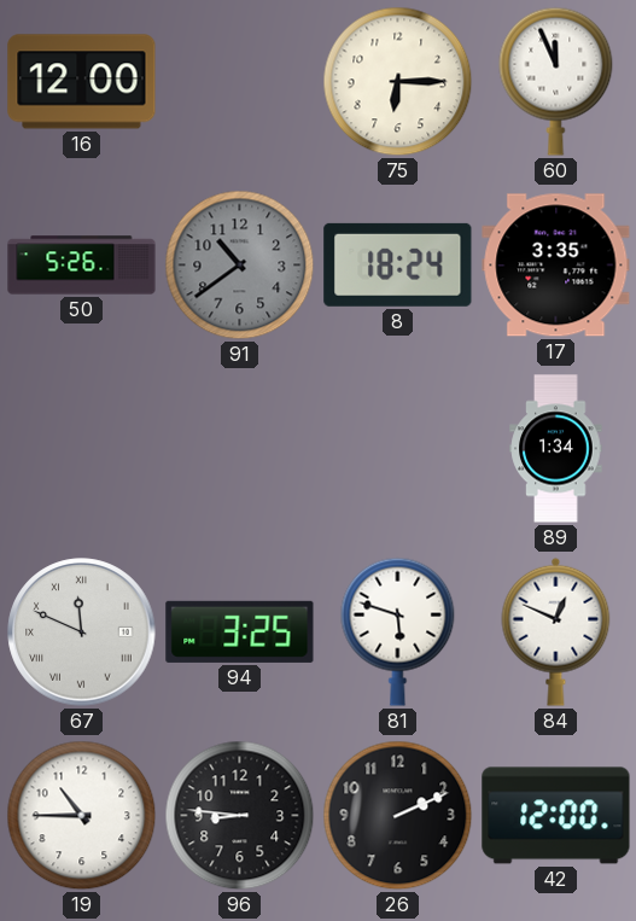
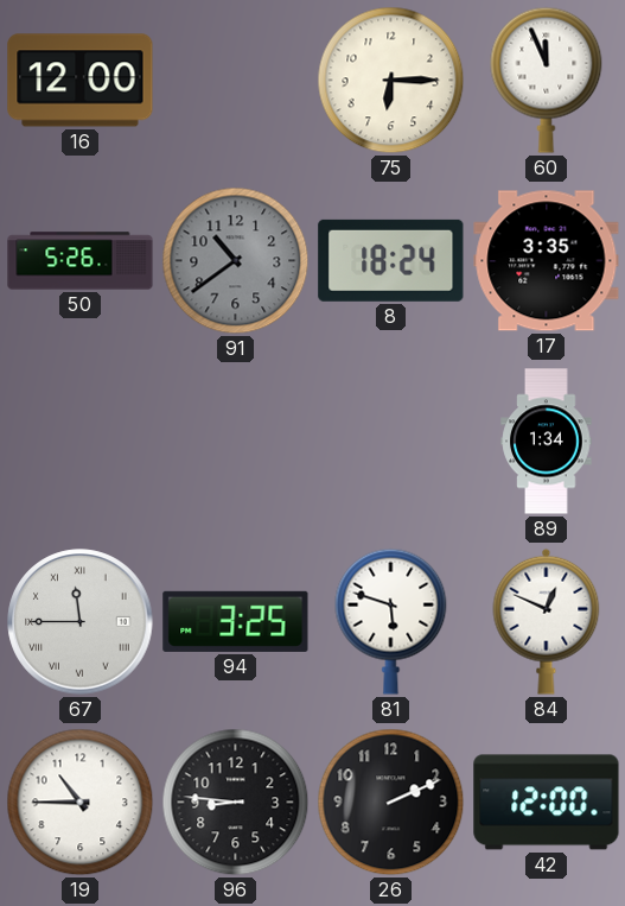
67: 11:49 -> 11:45
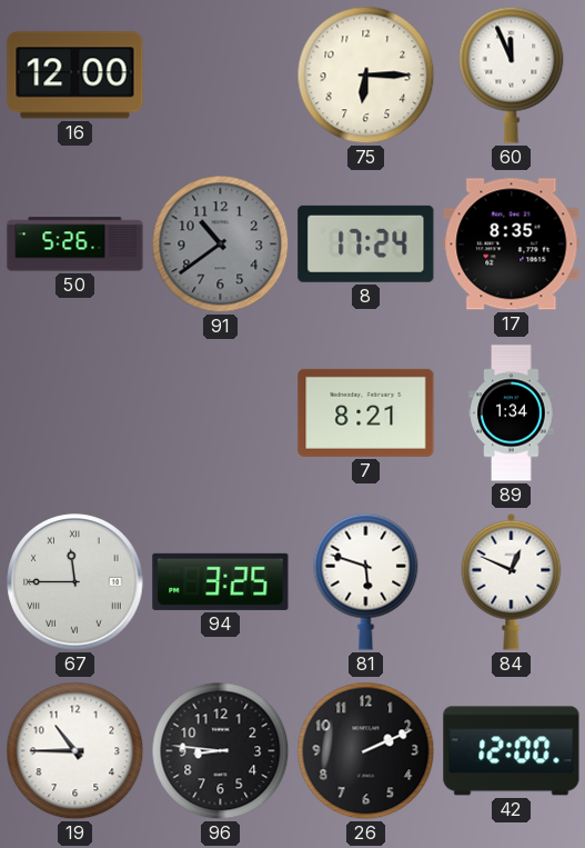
8: 18:24 -> 17:24
17: 3:35 -> 8:35
7: none -> 8:21
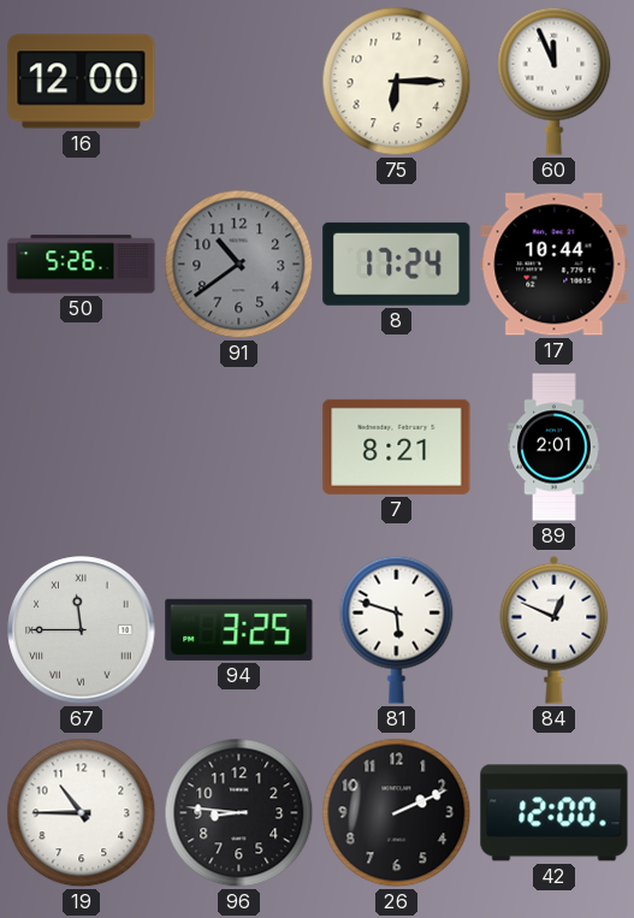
17: 8:35 -> 10:44
89: 1:34 -> 2:01
